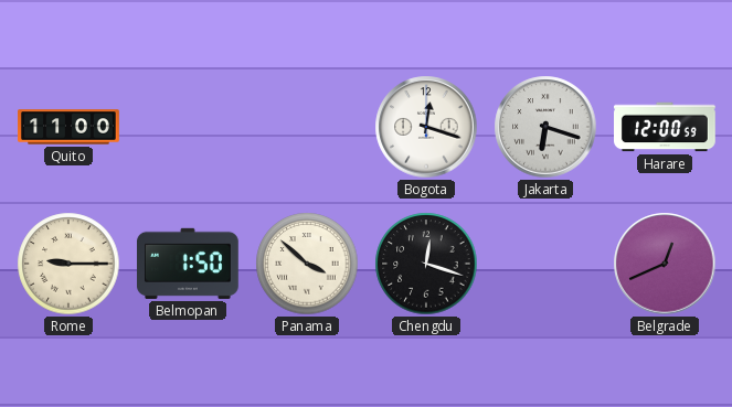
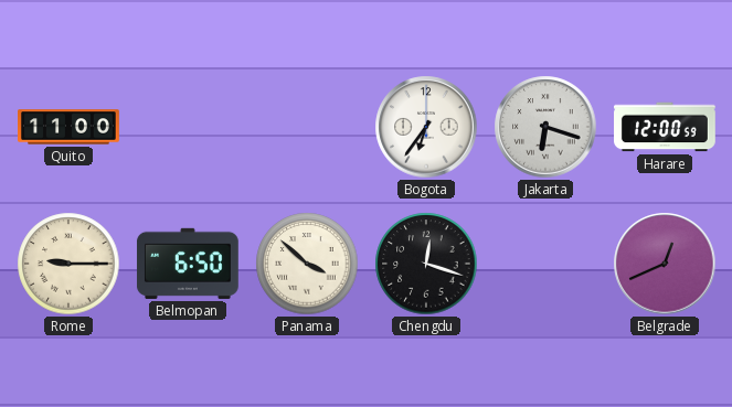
Bogota: 12:18 -> 6:36
Belmopan: 1:50 -> 6:50
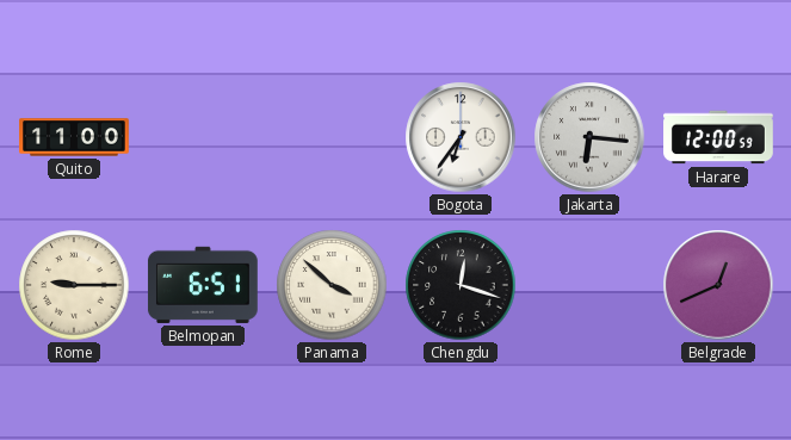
Jakarta: 6:18 -> 6:16
Belmopan: 6:50 -> 6:51
